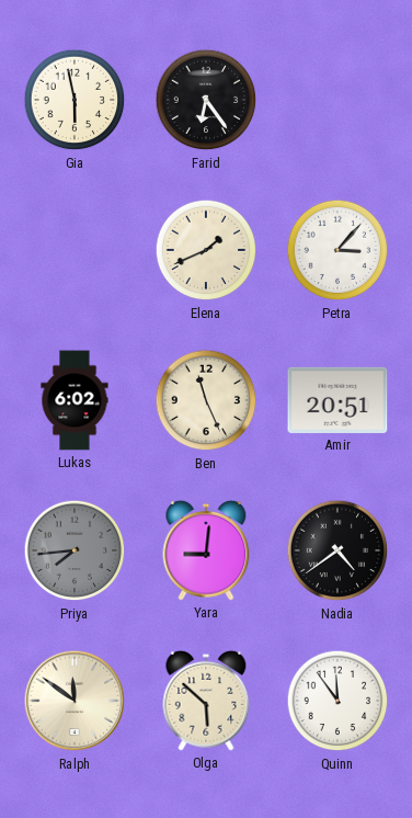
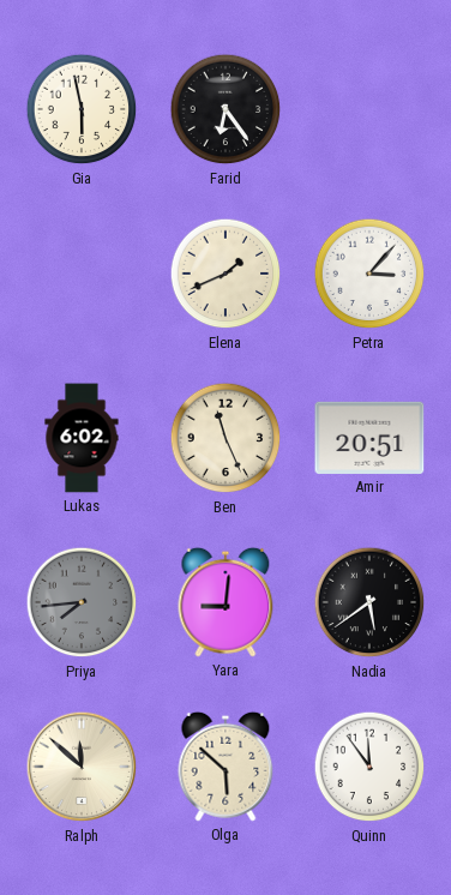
Nadia: 4:39 -> 5:39
Ralph: 11:51 -> 11:52
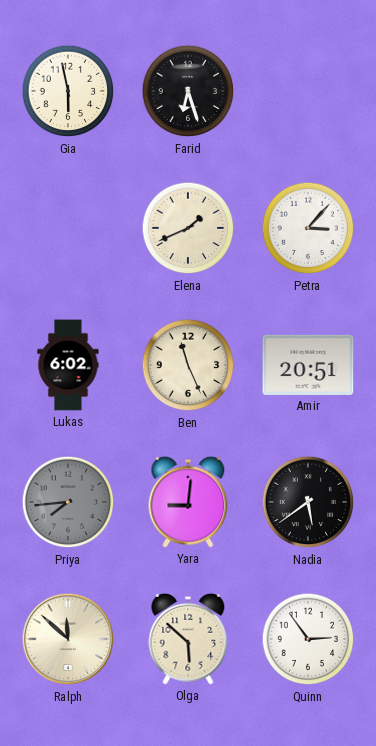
Farid: 6:24 -> 6:27
Quinn: 11:54 -> 2:54
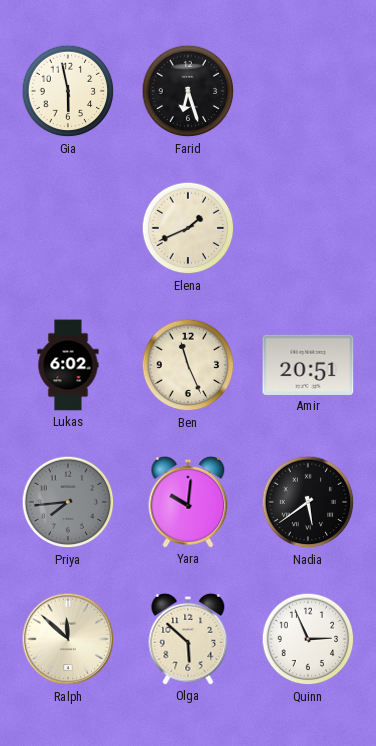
Petra: 3:07 -> none
Yara: 9:01 -> 10:01
Quinn: 2:54 -> 2:56
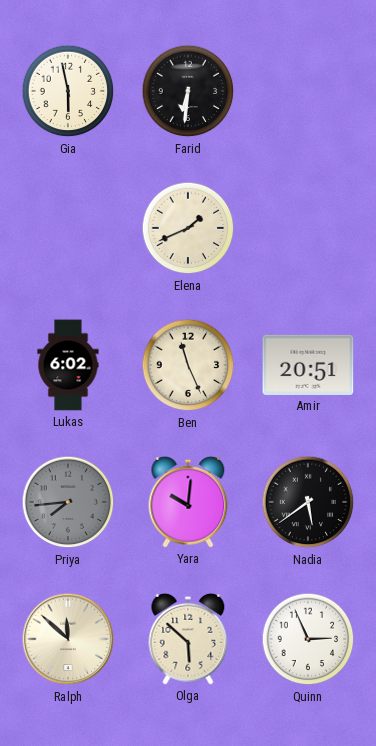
Farid: 6:27 -> 6:31
